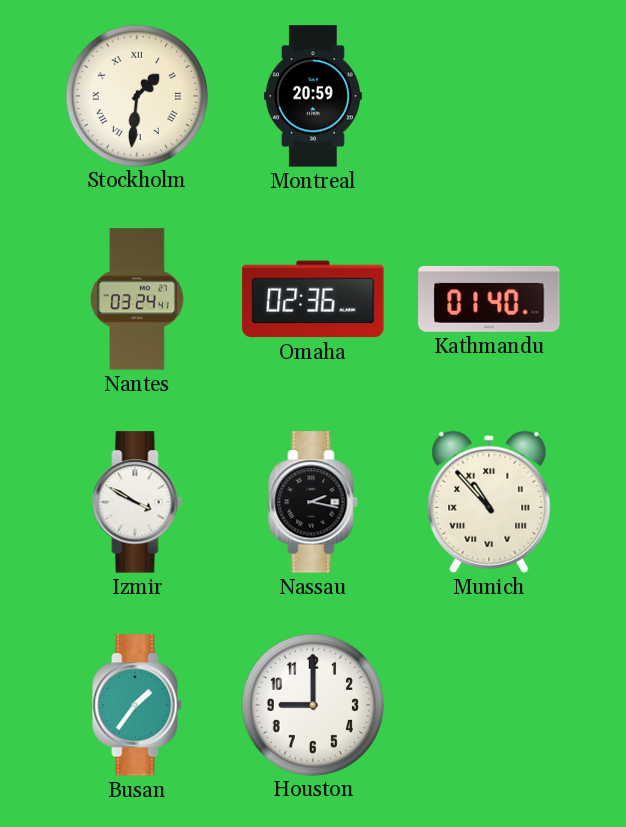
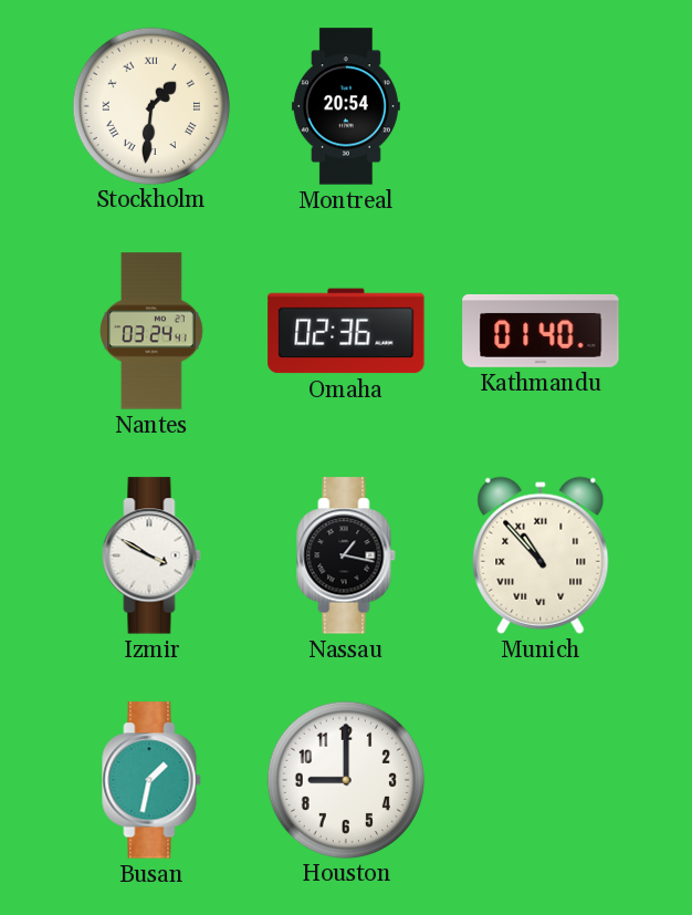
Montreal: 20:59 -> 20:54
Nassau: 2:17 -> 1:17
Busan: 1:36 -> 1:32
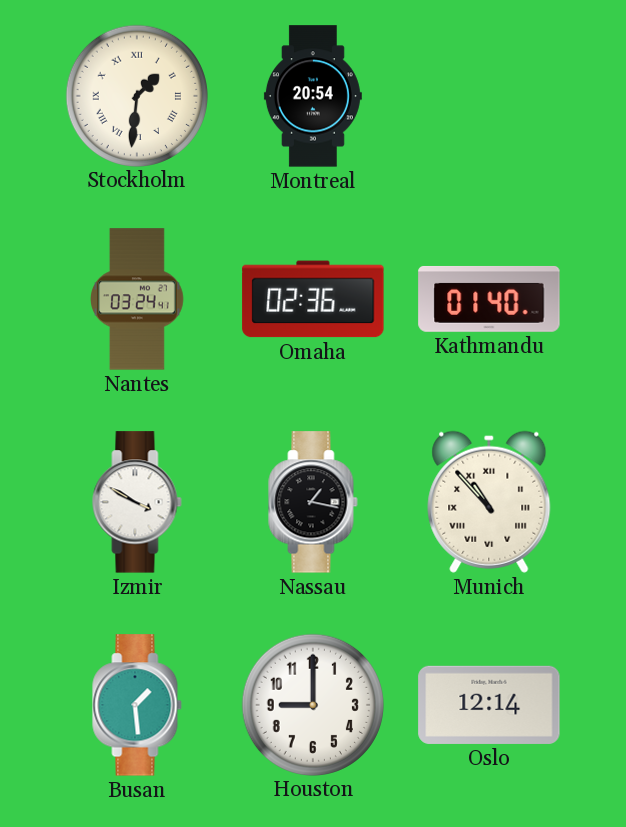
Busan: 1:32 -> 1:29
Oslo: none -> 12:14
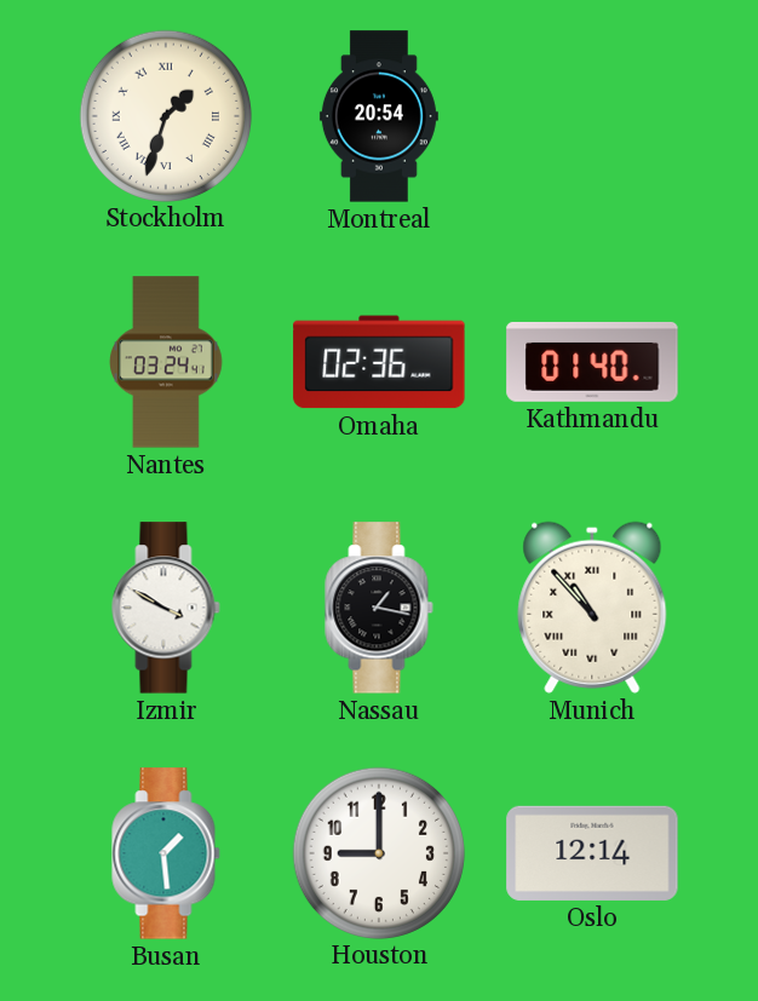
Stockholm: 1:31 -> 1:33
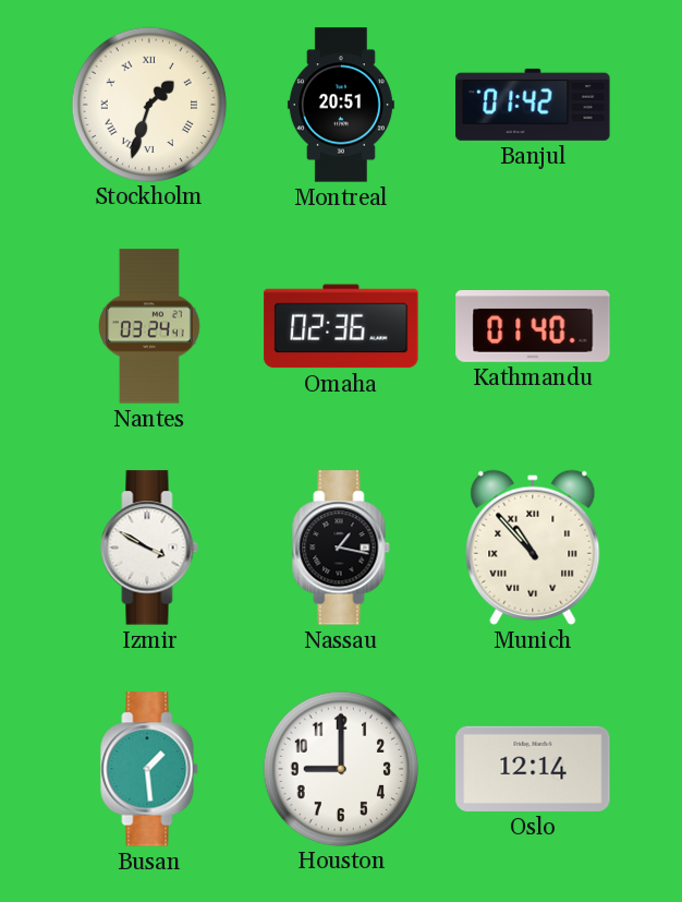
Montreal: 20:54 -> 20:51
Banjul: none -> 01:42
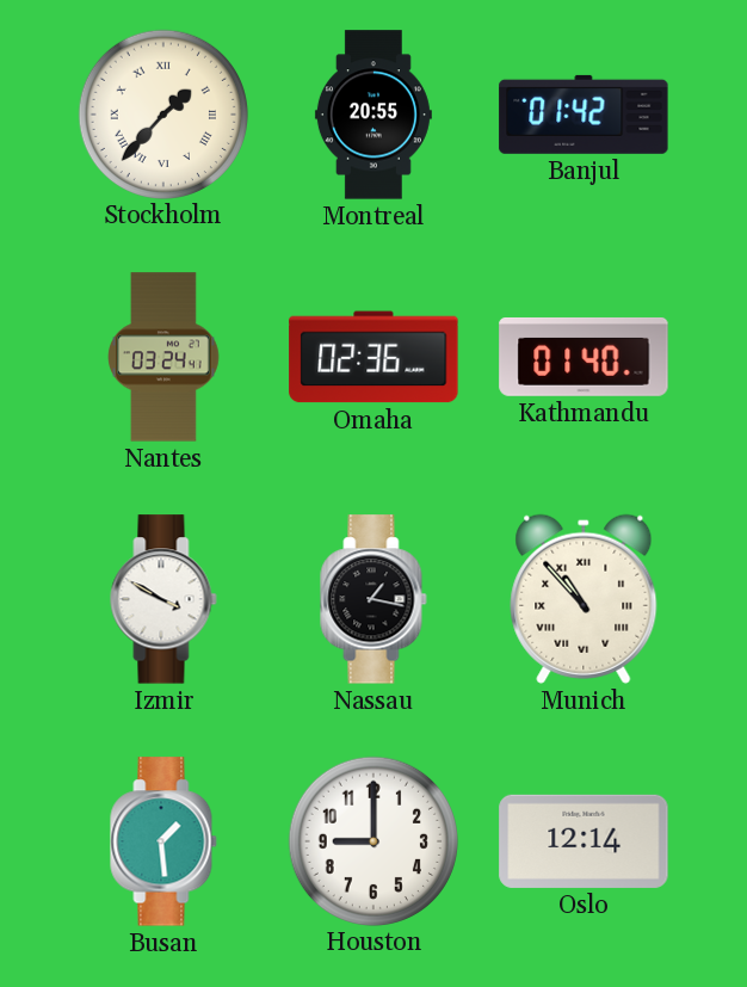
Stockholm: 1:33 -> 1:37
Montreal: 20:51 -> 20:55
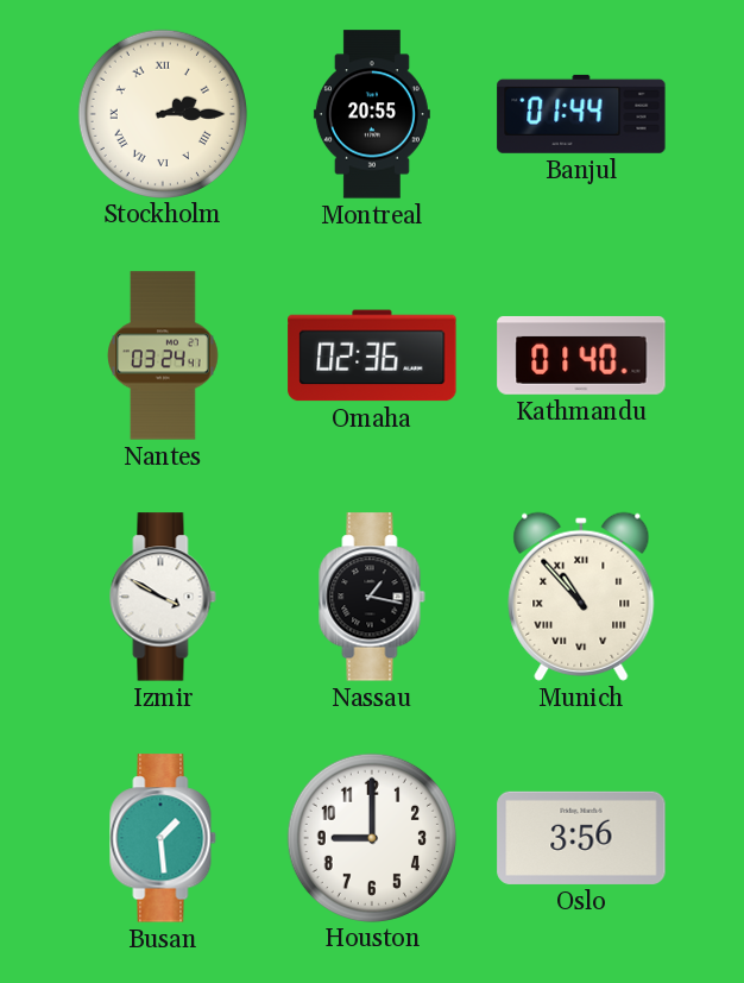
Stockholm: 1:37 -> 2:15
Banjul: 01:42 -> 01:44
Oslo: 12:14 -> 3:56
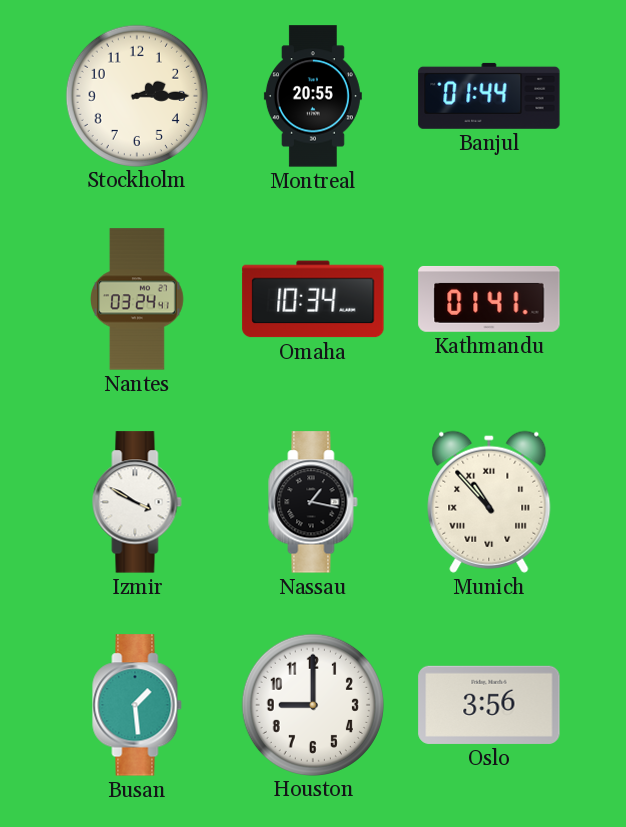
Stockholm numerals: Roman -> Arabic
Omaha: 02:36 -> 10:34
Kathmandu: 01:40 -> 01:41
